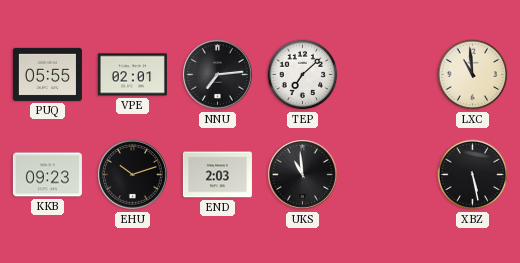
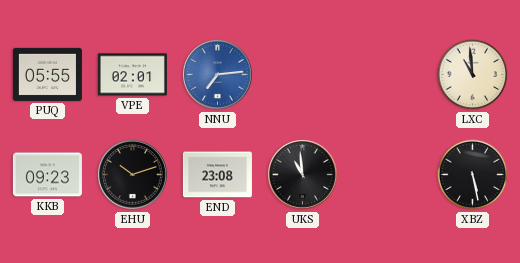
NNU dial: black -> blue
TEP: 7:08 -> none
END: 2:03 -> 23:08
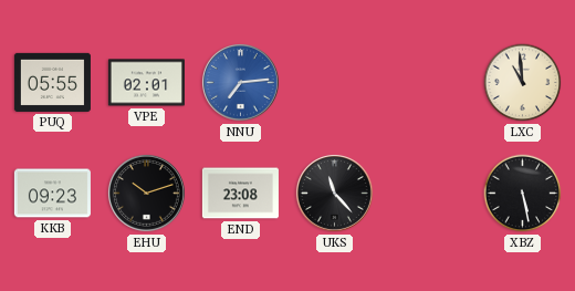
UKS: 10:59 -> 11:23
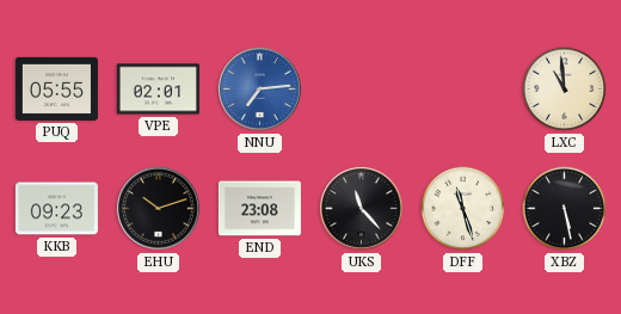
DFF: none -> 11:27
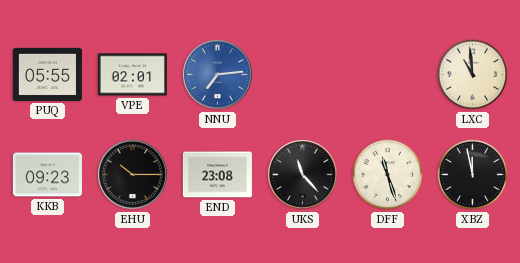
EHU: 10:12 -> 10:15
XBZ: 5:28 -> 11:58
